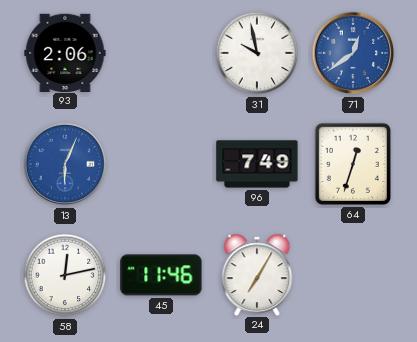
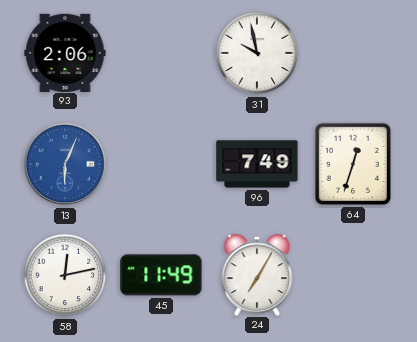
71: 12:39 -> none
45: 11:46 -> 11:49
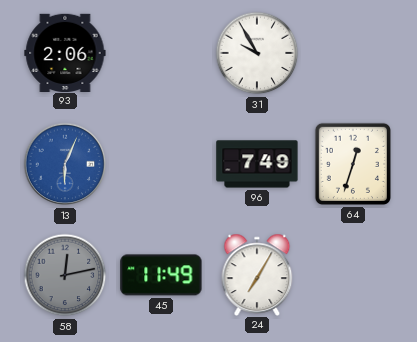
31: 9:58 -> 9:55
58 dial: white -> grey
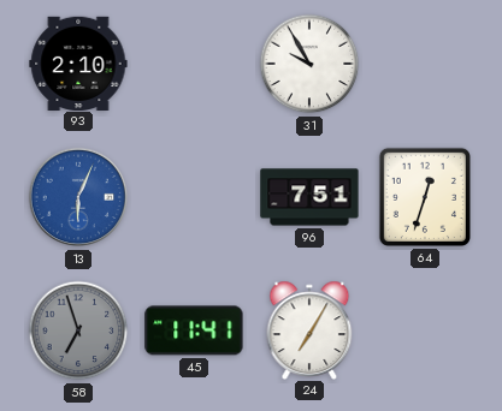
93: 2:06 -> 2:10
96: 7:49 -> 7:51
58: 12:13 -> 6:57
45: 11:49 -> 11:41
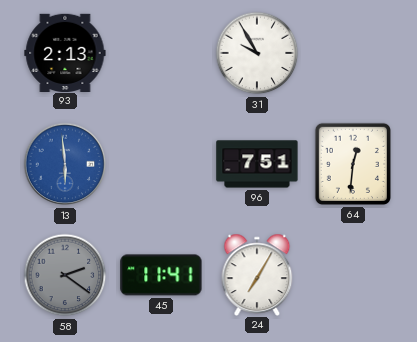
93: 2:10 -> 2:13
13: 6:04 -> 5:59
64: 12:33 -> 12:31
58: 6:57 -> 2:21
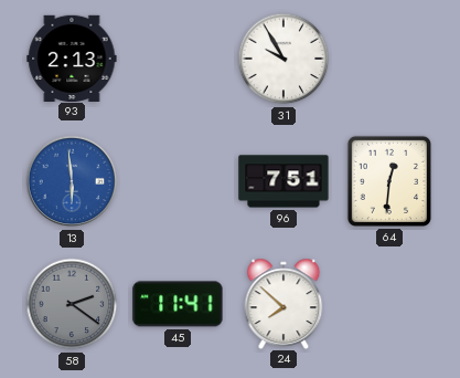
24: 7:05 -> 7:52
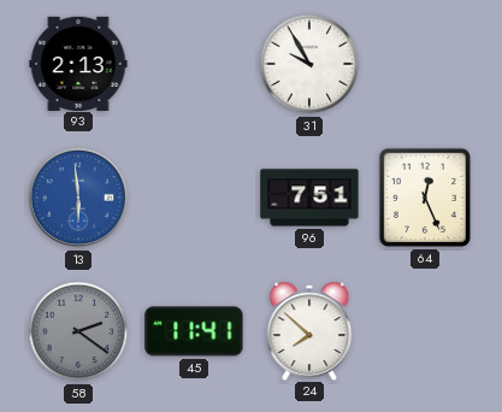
64: 12:31 -> 12:26
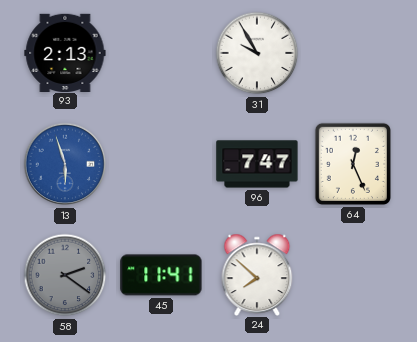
13: 5:59 -> 5:57
96: 7:51 -> 7:47
